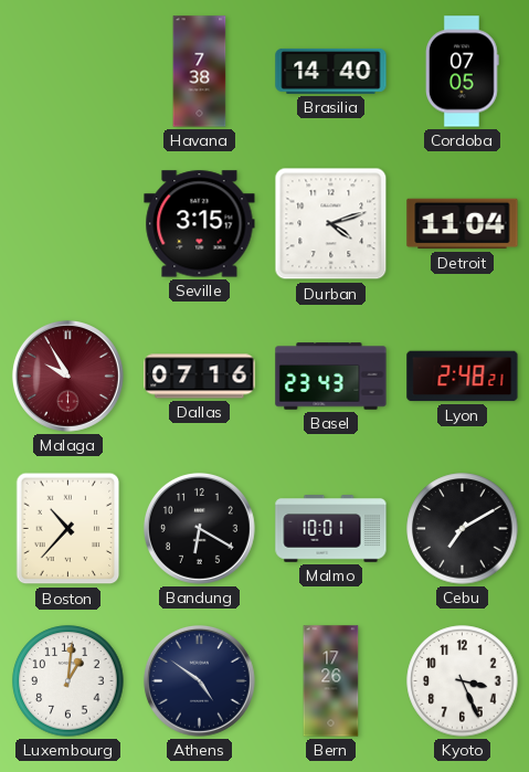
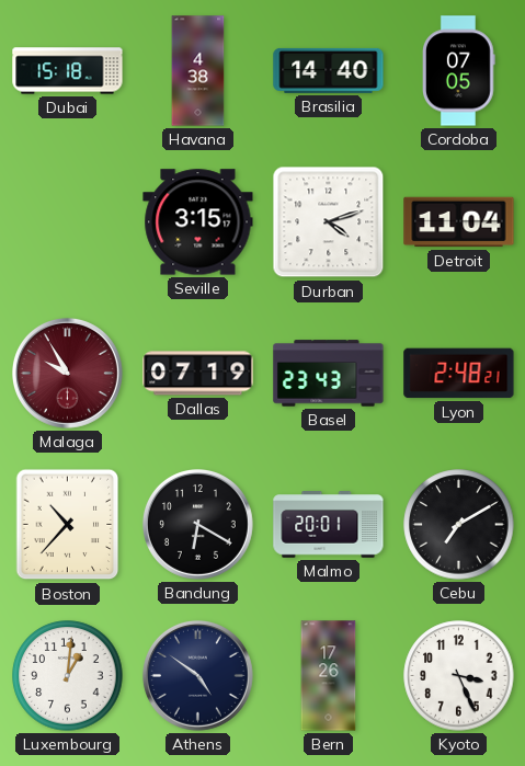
Dubai: none -> 15:18
Havana: 7:38 -> 4:38
Dallas: 07:16 -> 07:19
Malmo: 10:01 -> 20:01
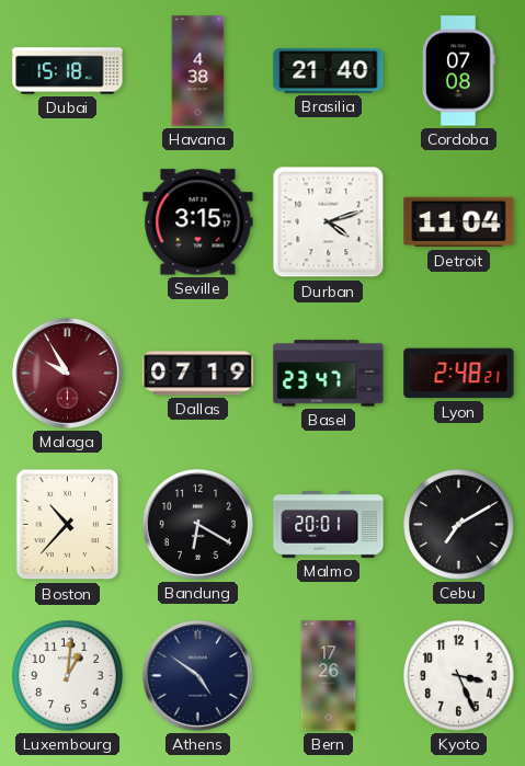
Brasilia: 14:40 -> 21:40
Cordoba: 07:05 -> 07:08
Basel: 23:43 -> 23:47
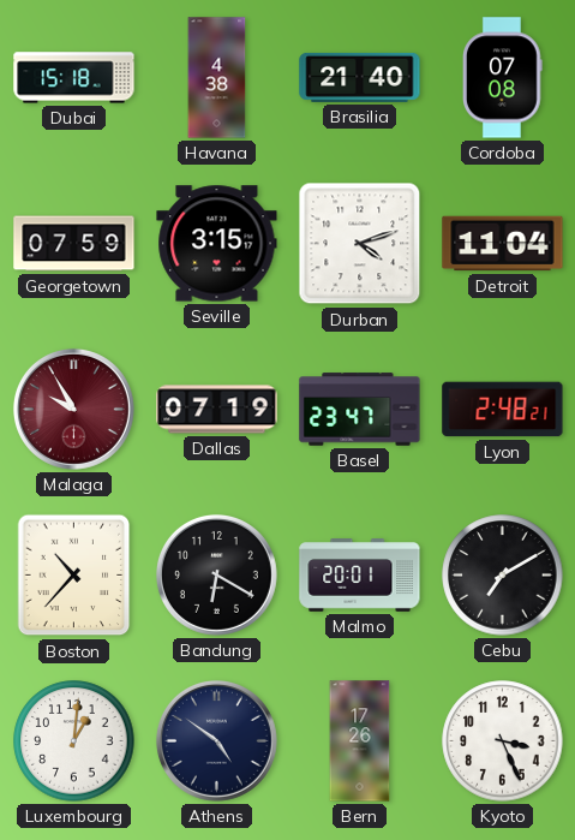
Georgetown: none -> 07:59
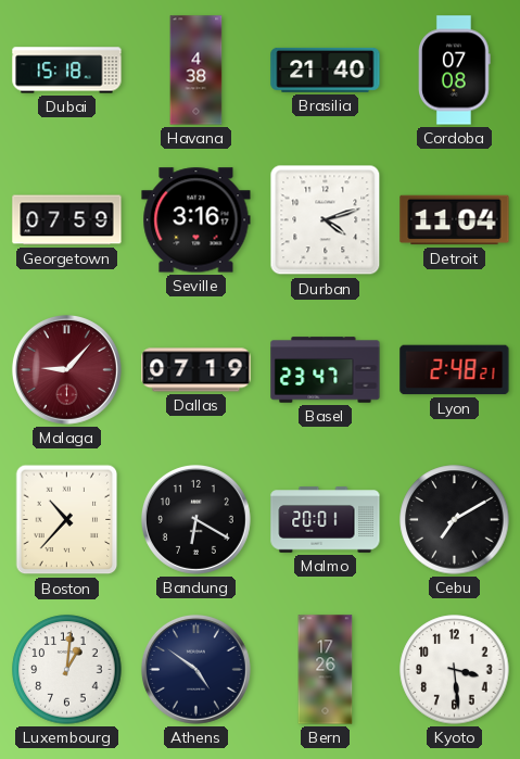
Seville: 3:15 -> 3:16
Malaga: 9:55 -> 9:07
Kyoto: 3:26 -> 3:29
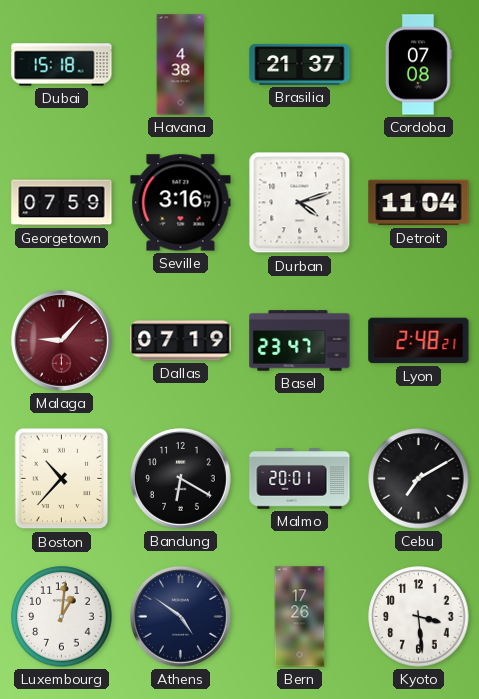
Brasilia: 21:40 -> 21:37
